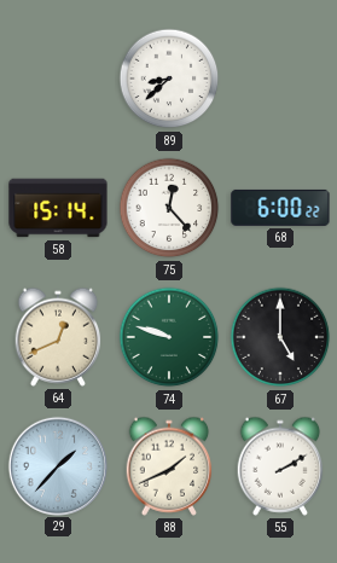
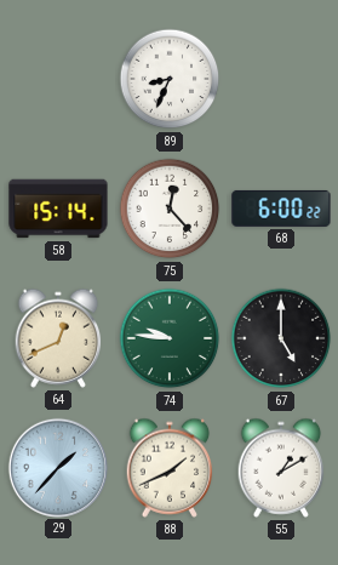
89: 8:38 -> 8:34
74: 9:48 -> 9:46
55: 2:10 -> 1:10
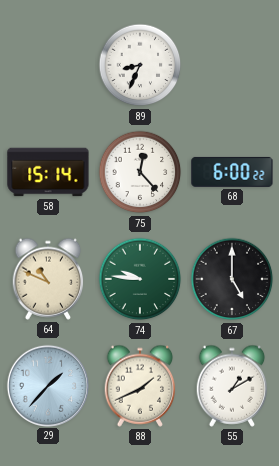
64: 12:41 -> 10:49
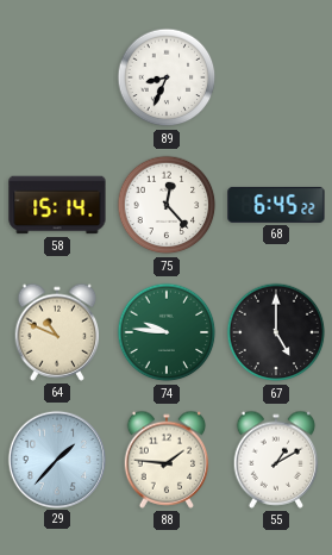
68: 6:00 -> 6:45
88: 1:41 -> 1:46
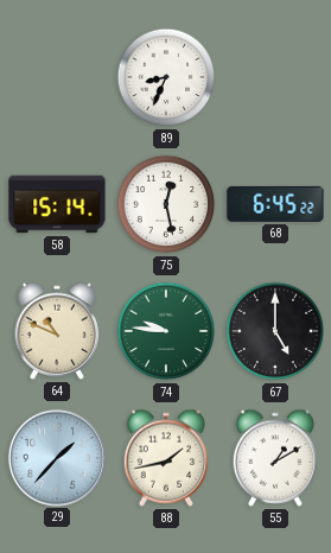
75: 12:23 -> 12:28
88: 1:46 -> 1:43
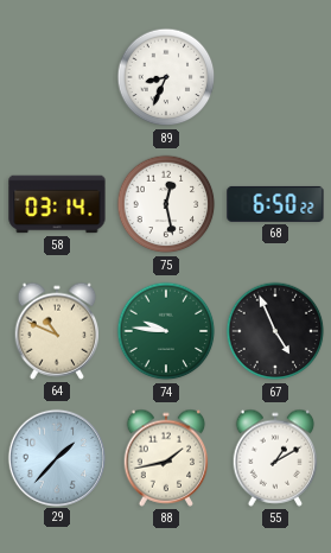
58: 15:14 -> 03:14
68: 6:45 -> 6:50
67: 5:00 -> 4:56
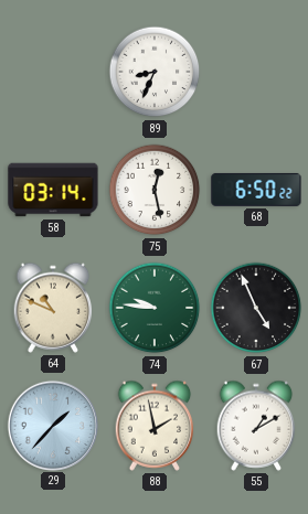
88: 1:43 -> 1:58
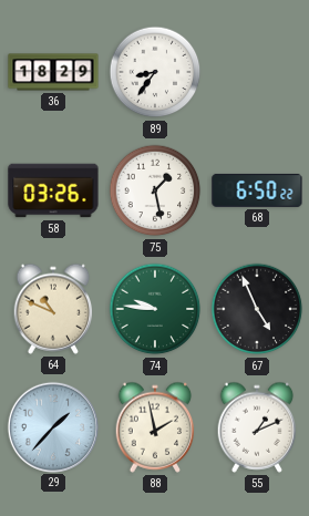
36: none -> 18:29
89: 8:34 -> 8:36
58: 03:14 -> 03:26
75: 12:28 -> 1:28
55: 1:10 -> 1:11
